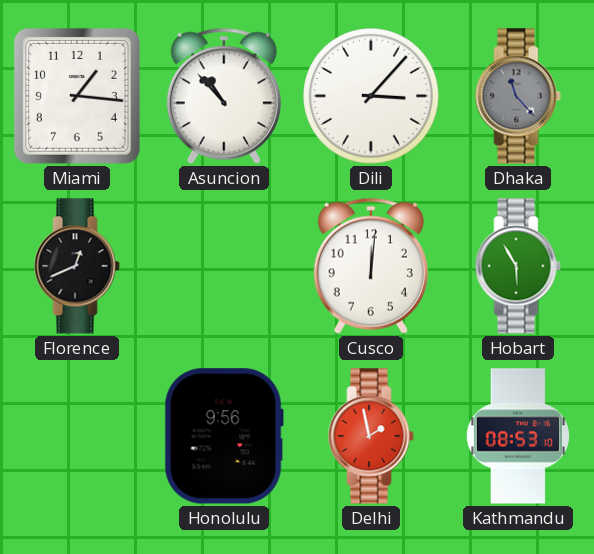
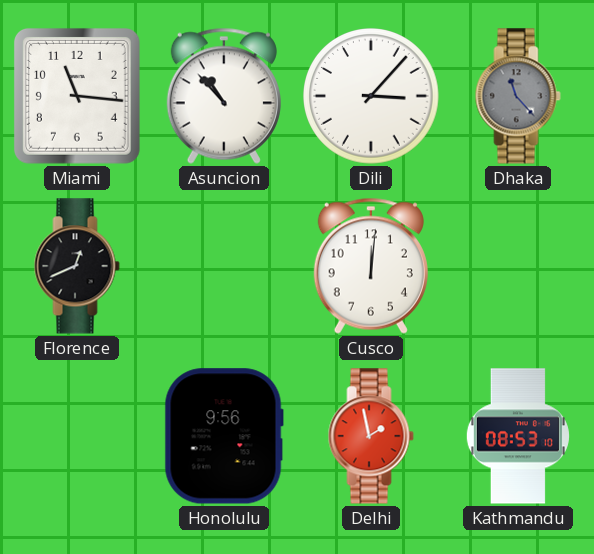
Miami: 1:16 -> 11:16
Hobart: 5:55 -> none
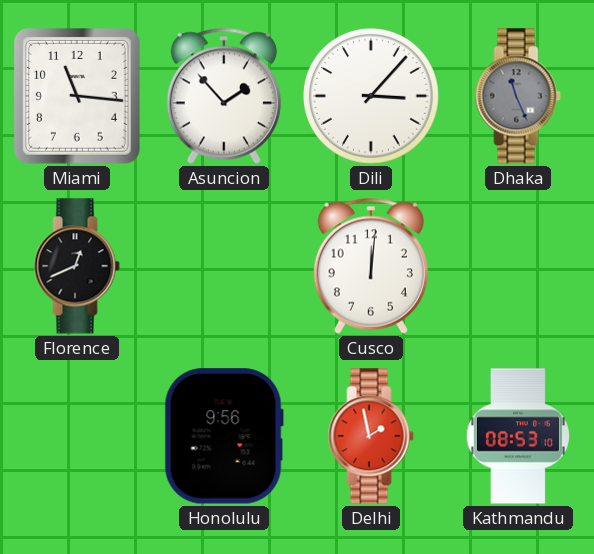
Asuncion: 10:53 -> 1:53
Dhaka: 11:23 -> 11:26
